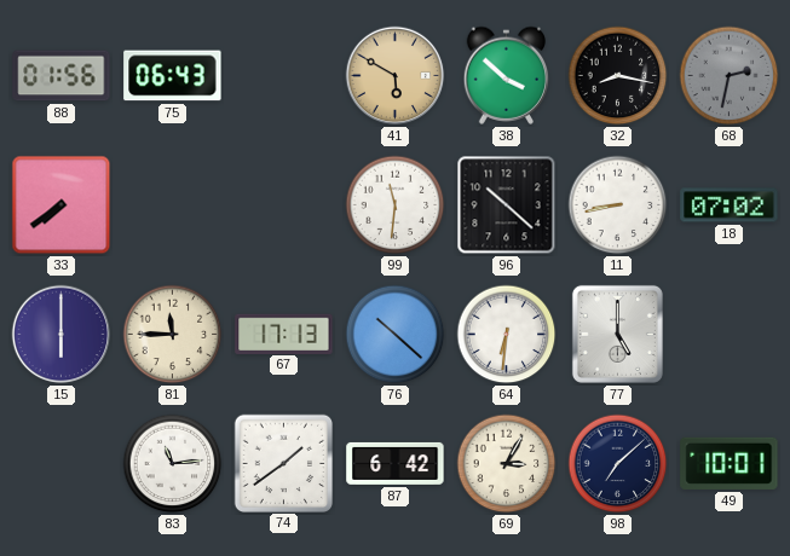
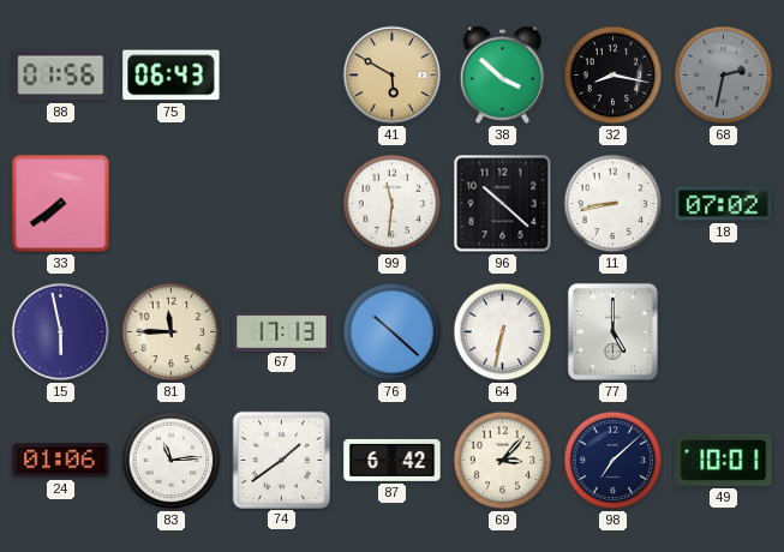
15: 6:00 -> 5:58
64: 6:31 -> 6:32
24: none -> 01:06
69: 3:05 -> 3:07
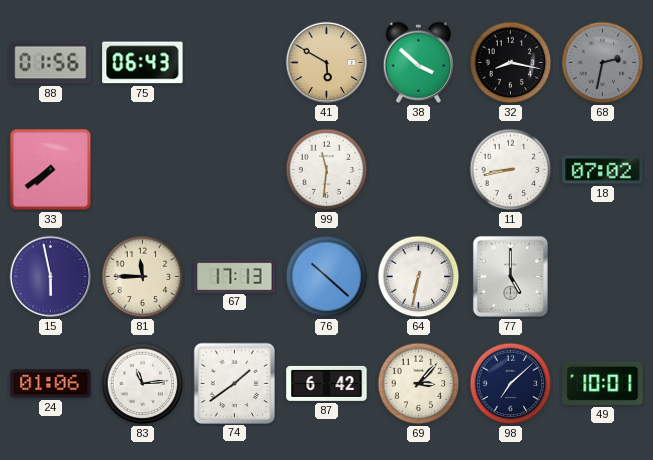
96: 10:22 -> none
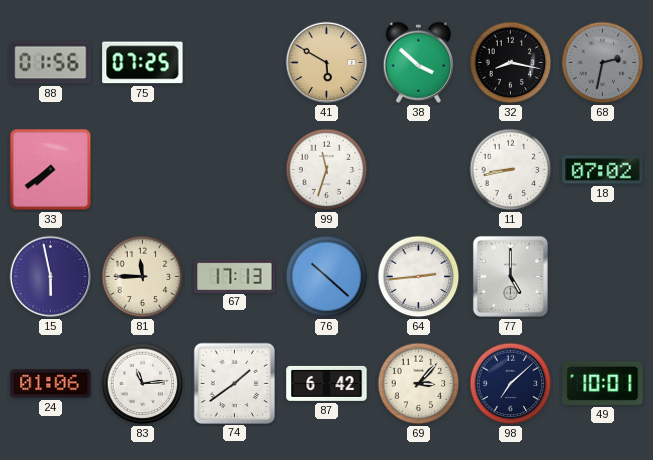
75: 06:43 -> 07:25
99: 11:31 -> 11:33
64: 6:32 -> 2:44
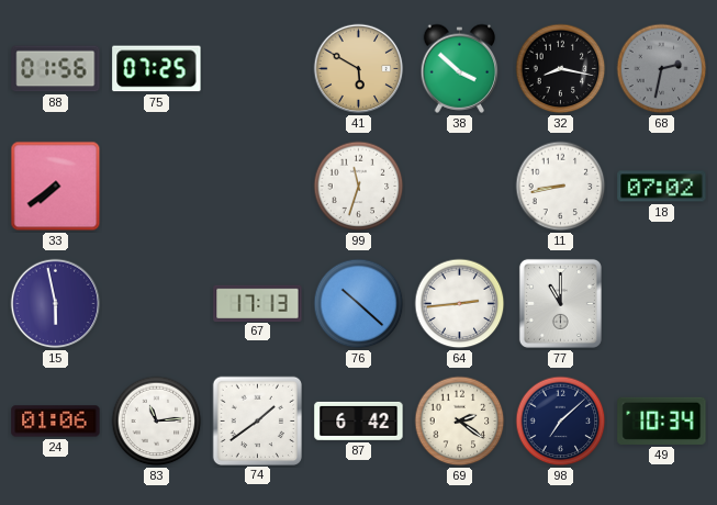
81: 11:45 -> none
77: 5:00 -> 11:00
69: 3:07 -> 2:21
49: 10:01 -> 10:34
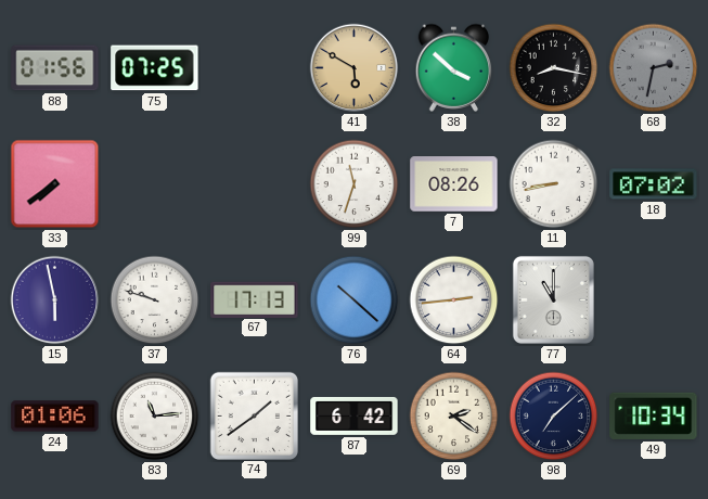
7: none -> 08:26
37: none -> 9:48
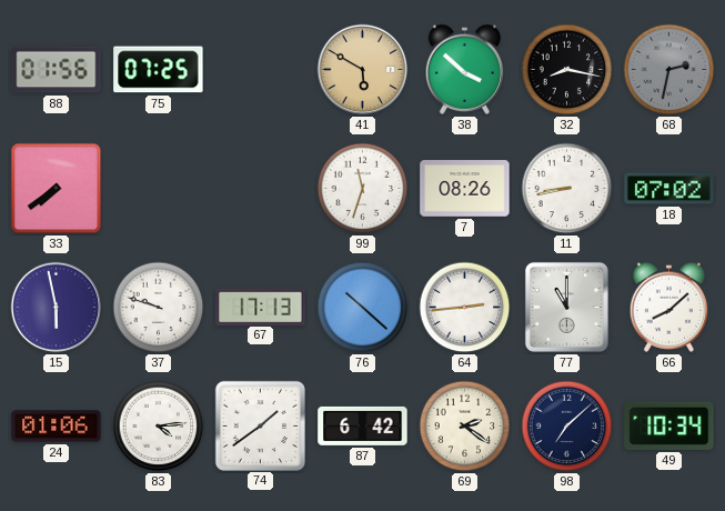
66: none -> 8:08
83: 11:14 -> 4:14
